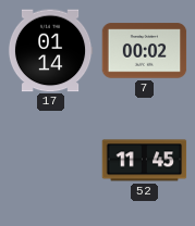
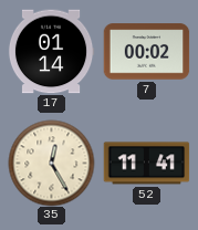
35: none -> 12:25
52: 11:45 -> 11:41
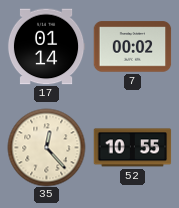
35: 12:25 -> 12:23
52: 11:41 -> 10:55
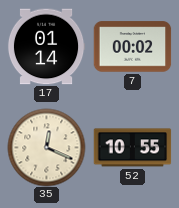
35: 12:23 -> 12:19
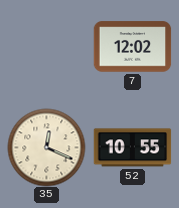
17: 01:14 -> none
7: 00:02 -> 12:02
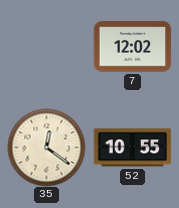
35: 12:19 -> 12:21
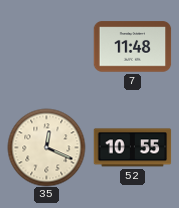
7: 12:02 -> 11:48
35: 12:21 -> 12:19
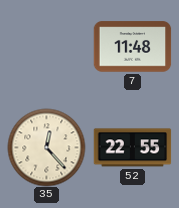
35: 12:19 -> 12:23
52: 10:55 -> 22:55
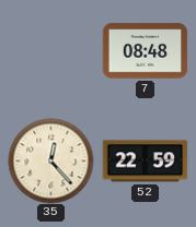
7: 11:48 -> 08:48
52: 22:55 -> 22:59
